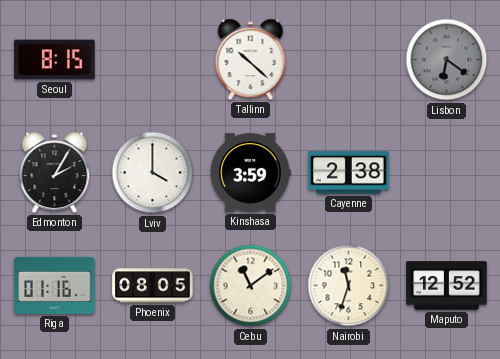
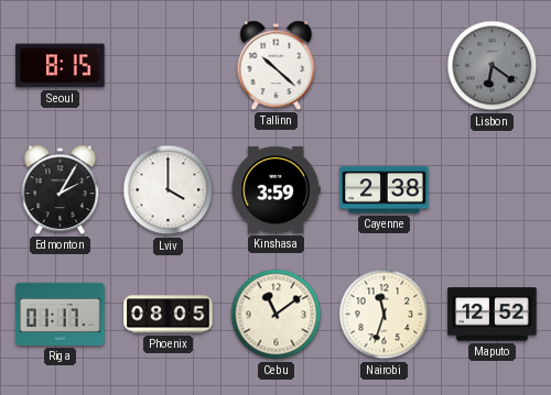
Riga: 01:16 -> 01:17
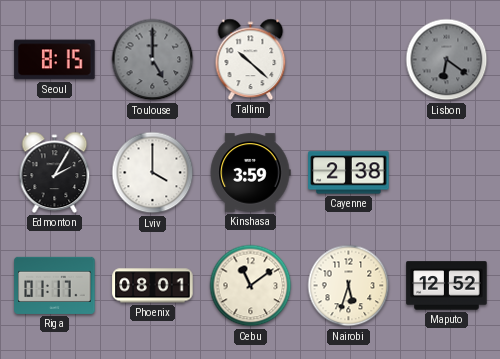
Toulouse: none -> 5:00
Phoenix: 08:05 -> 08:01
Nairobi: 11:33 -> 5:33
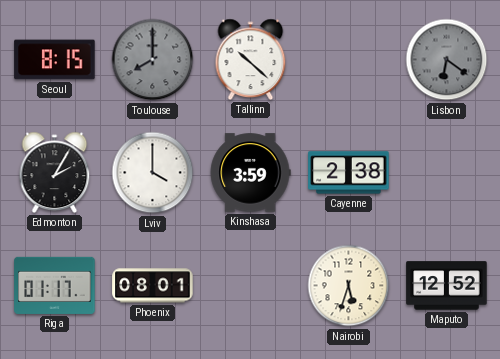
Toulouse: 5:00 -> 8:00
Cebu: 11:09 -> none
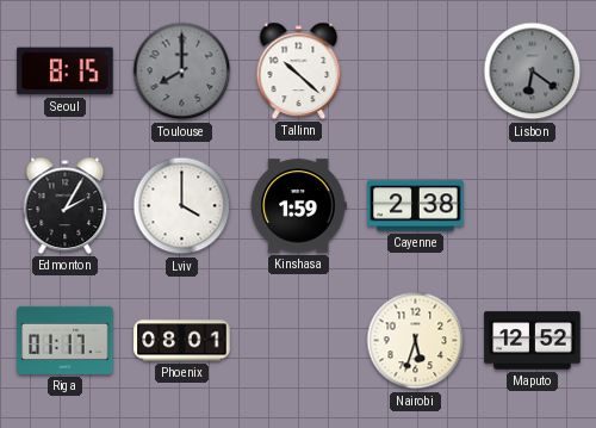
Kinshasa: 3:59 -> 1:59
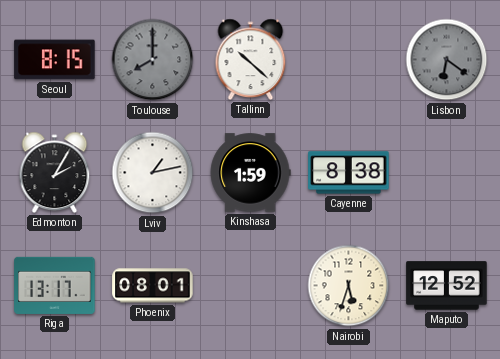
Lviv: 4:00 -> 1:13
Cayenne: 2:38 -> 8:38
Riga: 01:17 -> 13:17
